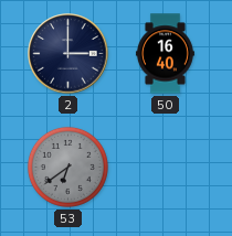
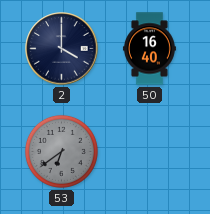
2: 3:00 -> 4:00
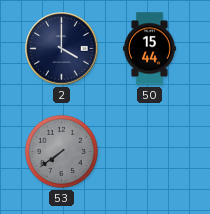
50: 16:40 -> 15:44
53: 6:39 -> 7:39
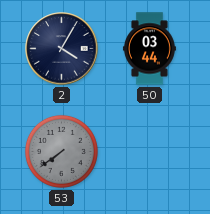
2: 4:00 -> 4:05
50: 15:44 -> 03:44
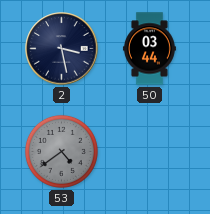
2: 4:05 -> 3:28
53: 7:39 -> 4:39
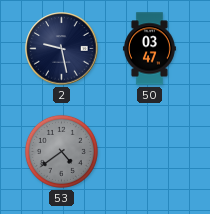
2: 3:28 -> 9:28
50: 03:44 -> 03:47
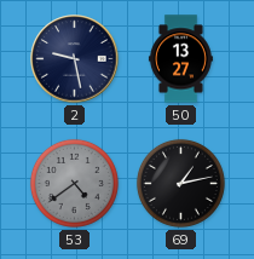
50: 03:47 -> 13:27
69: none -> 1:13
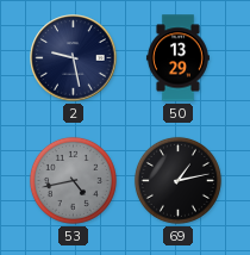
50: 13:27 -> 13:29
53: 4:39 -> 4:43
